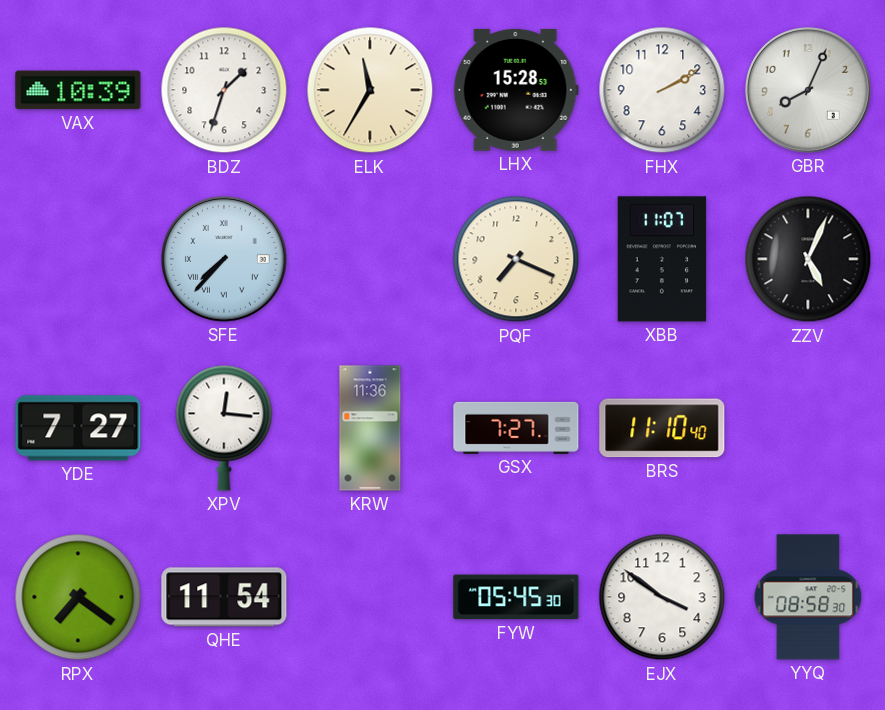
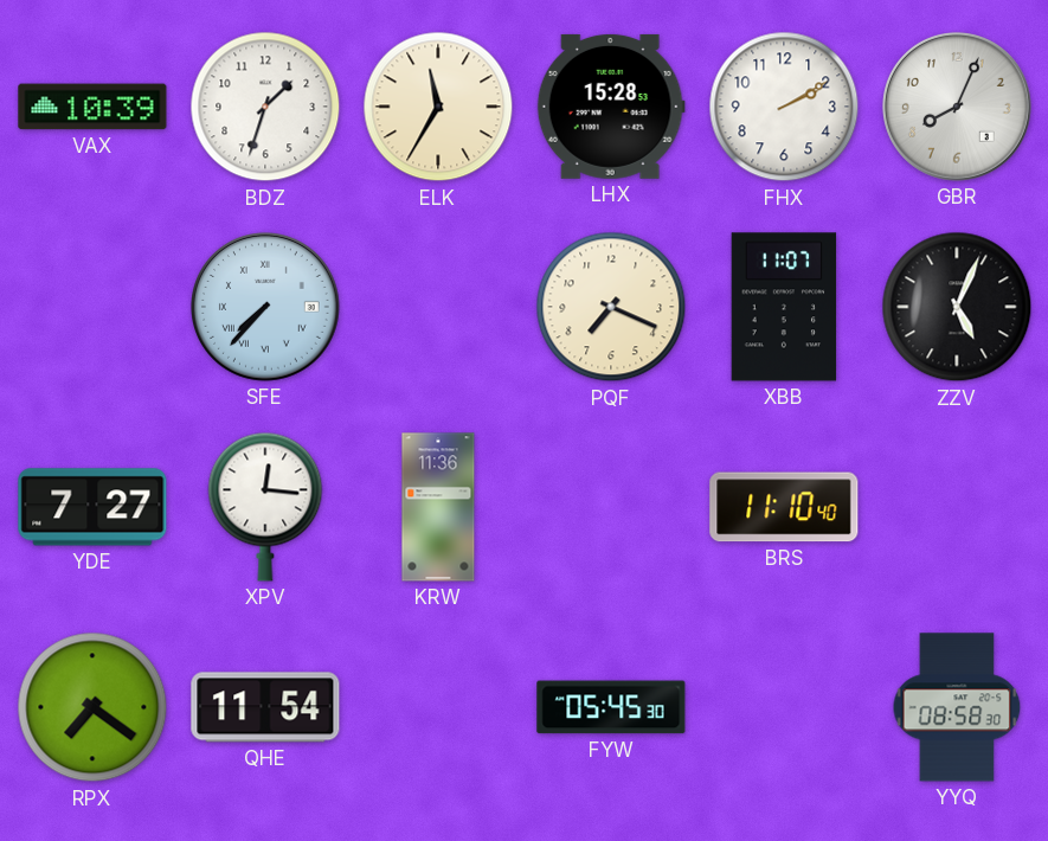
GSX: 7:27 -> none
EJX: 3:51 -> none
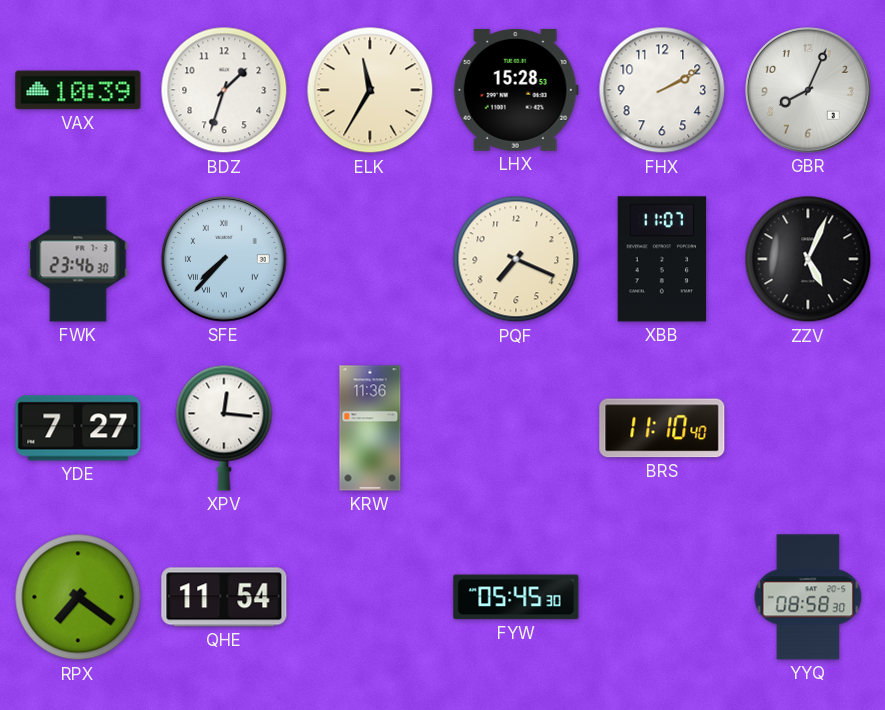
FWK: none -> 23:46
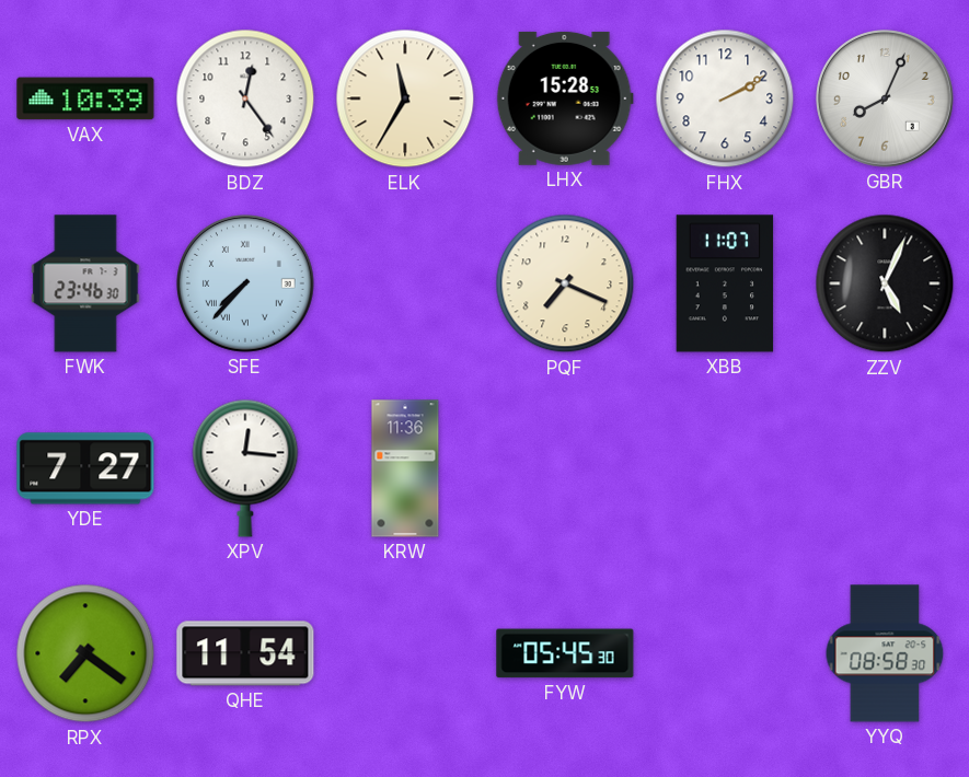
BDZ: 1:33 -> 12:24
BRS: 11:10 -> none
